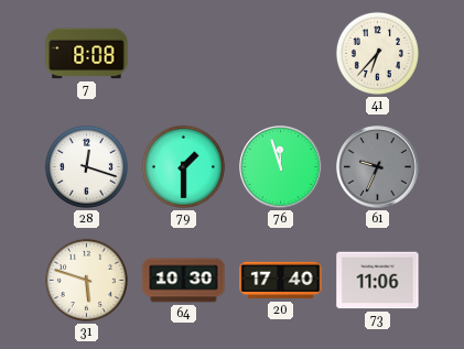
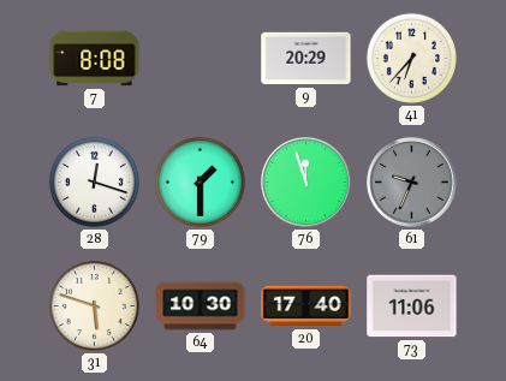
9: none -> 20:29
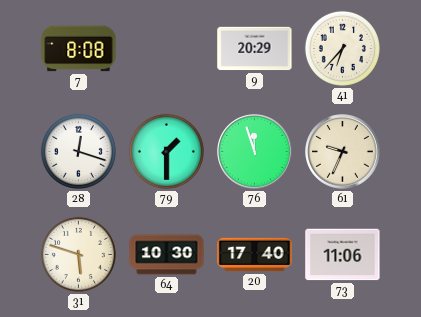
61 dial: grey -> cream
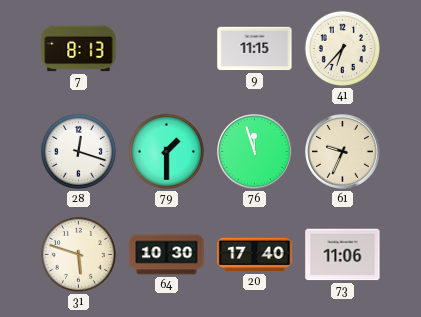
7: 8:08 -> 8:13
9: 20:29 -> 11:15
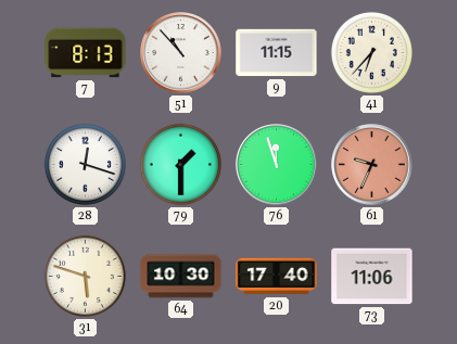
51: none -> 10:53
61 dial: cream -> salmon
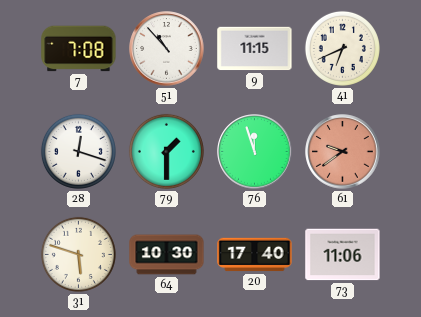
7: 8:13 -> 7:08
41: 6:37 -> 6:41
61: 9:34 -> 9:39
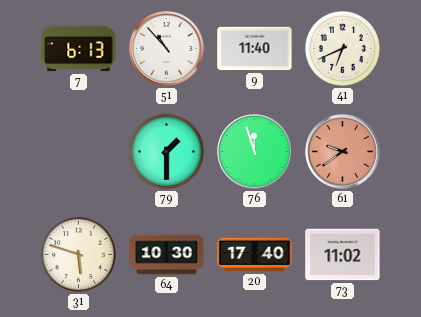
7: 7:08 -> 6:13
9: 11:15 -> 11:40
28: 12:18 -> none
73: 11:06 -> 11:02
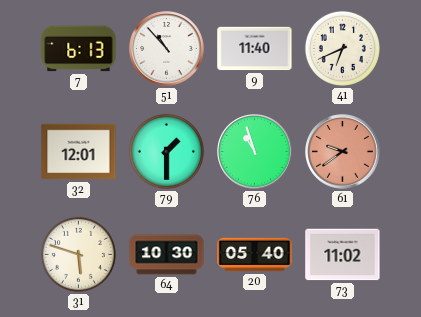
32: none -> 12:01
76: 11:57 -> 10:57
20: 17:40 -> 05:40
